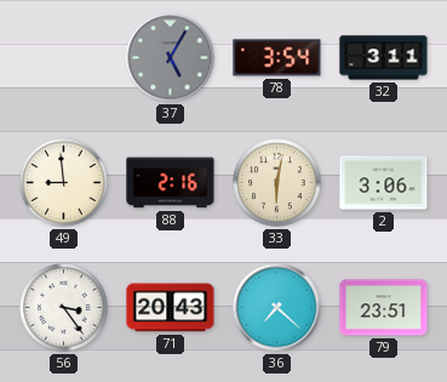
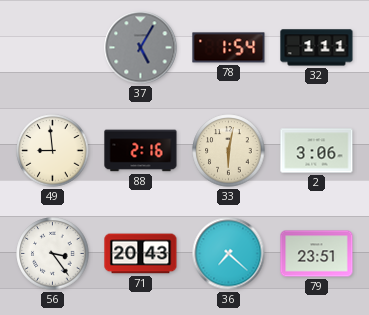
78: 3:54 -> 1:54
32: 3:11 -> 1:11
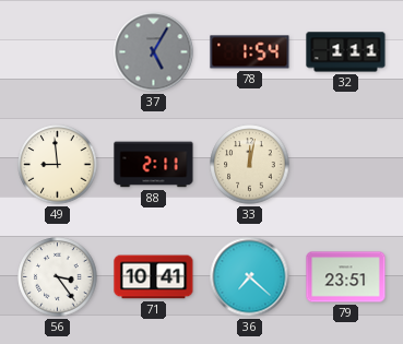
88: 2:16 -> 2:11
33: 6:02 -> 12:02
2: 3:06 -> none
71: 20:43 -> 10:41
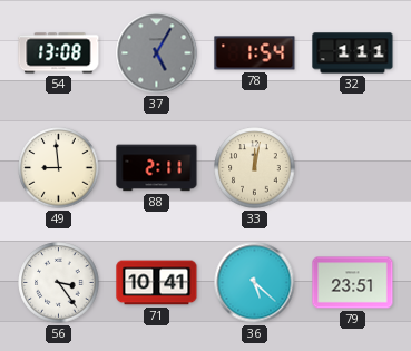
54: none -> 13:08
36: 7:22 -> 5:22
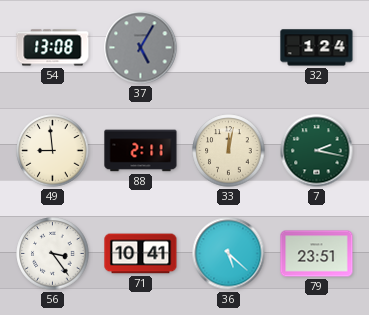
78: 1:54 -> none
32: 1:11 -> 1:24
7: none -> 2:17
